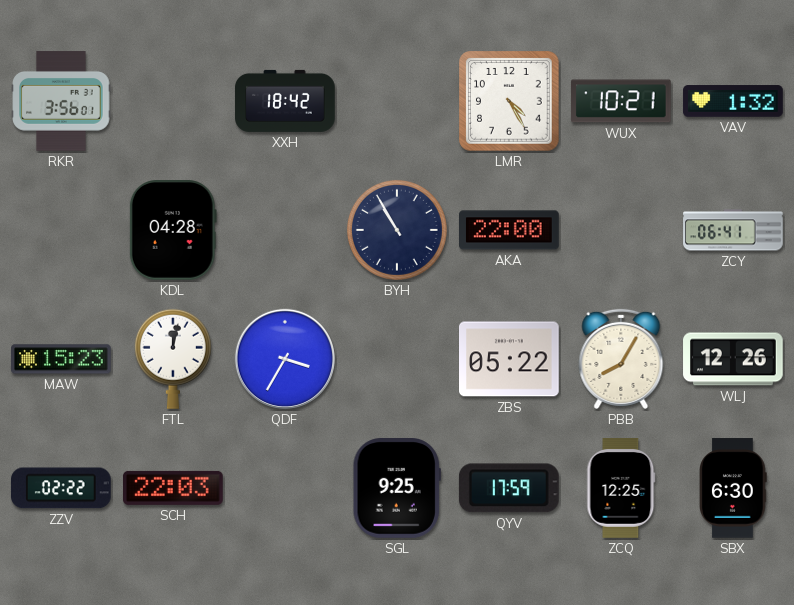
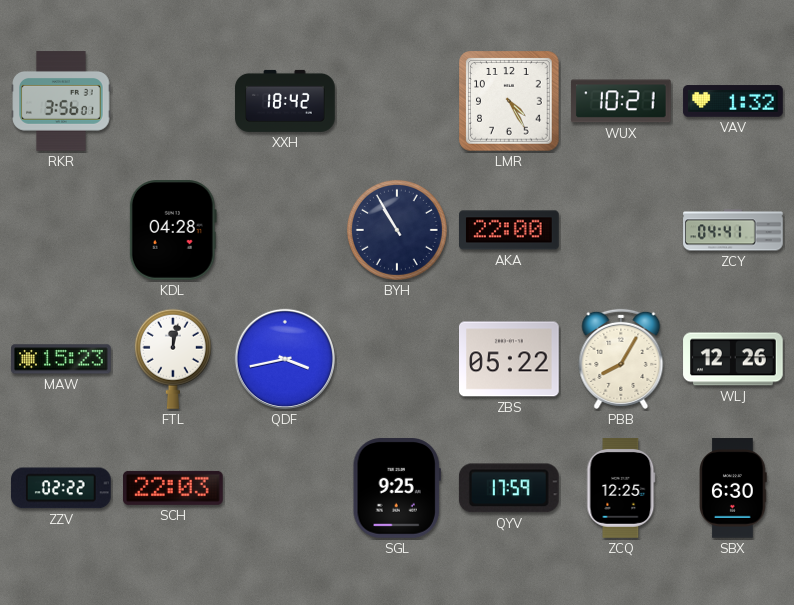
ZCY: 06:41 -> 04:41
QDF: 3:35 -> 3:43
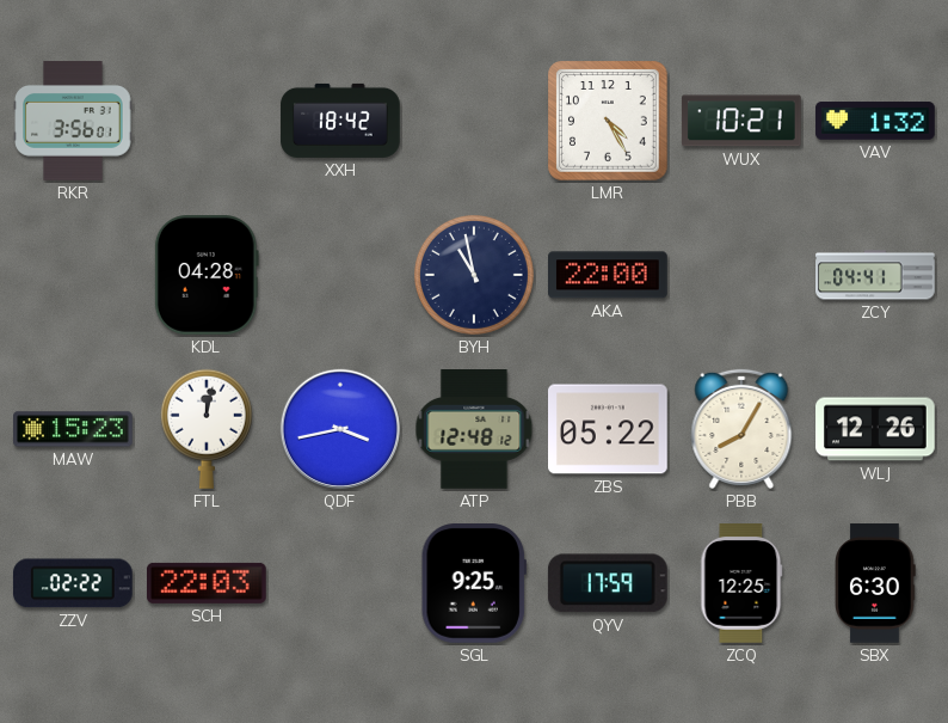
BYH: 10:55 -> 10:58
ATP: none -> 12:48
